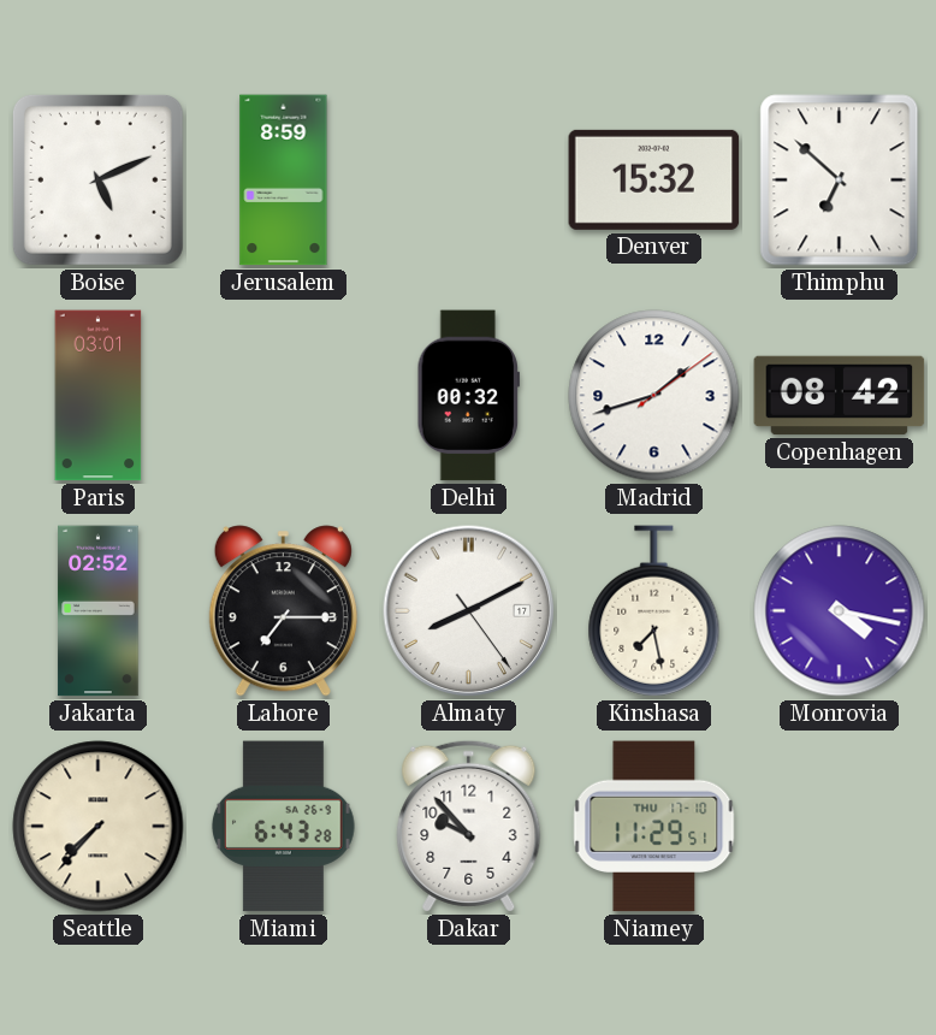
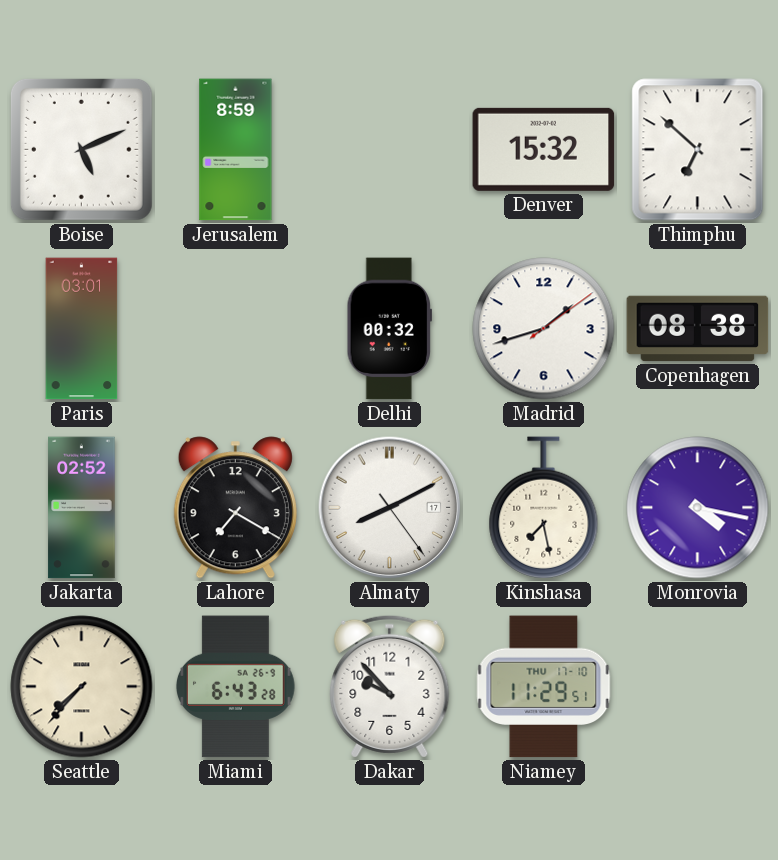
Copenhagen: 08:42 -> 08:38
Lahore: 7:15 -> 7:20
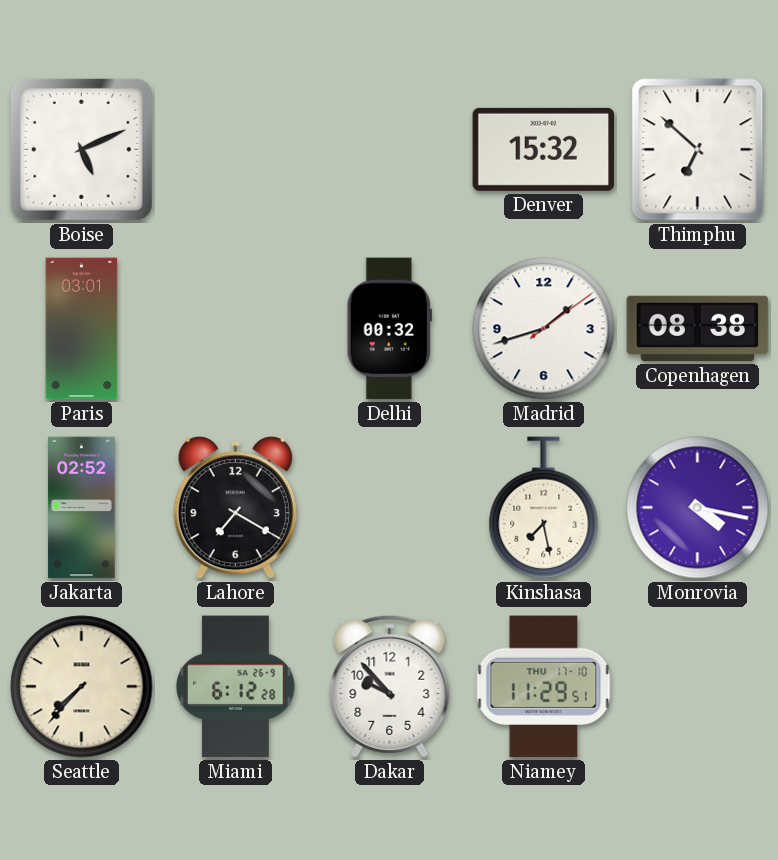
Jerusalem: 8:59 -> none
Almaty: 8:10 -> none
Miami: 6:43 -> 6:12
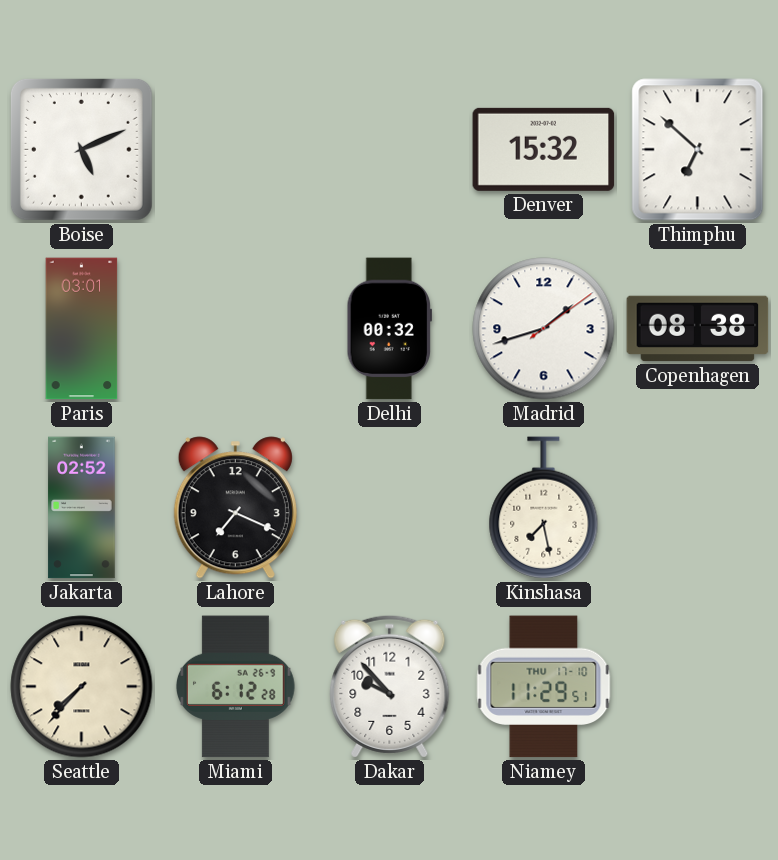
Lahore: 7:20 -> 7:19
Monrovia: 4:17 -> none
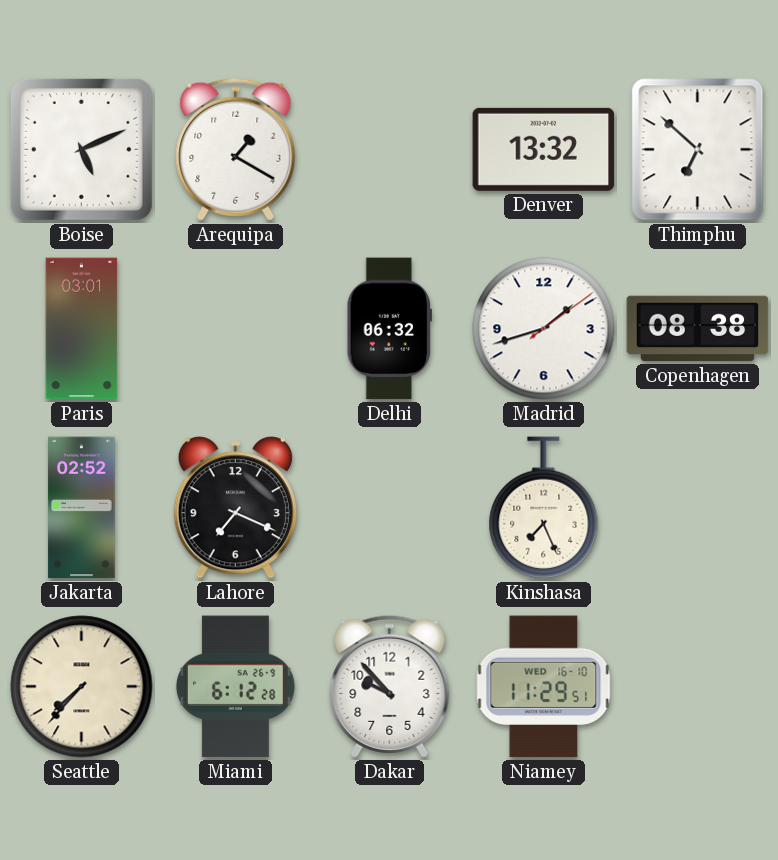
Arequipa: none -> 1:20
Denver: 15:32 -> 13:32
Delhi: 00:32 -> 06:32
Kinshasa: 7:28 -> 7:26
Niamey date: THU 17-10 -> WED 16-10
